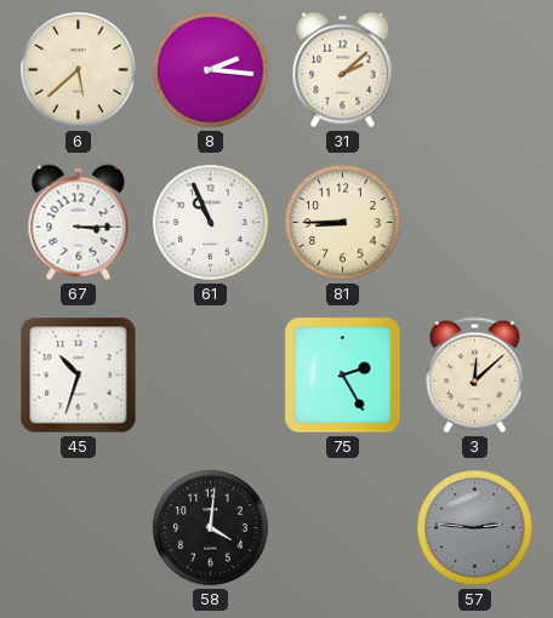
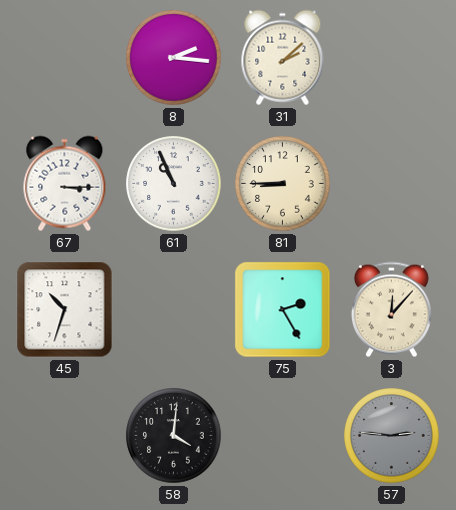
6: 5:38 -> none
3: 12:08 -> 12:07
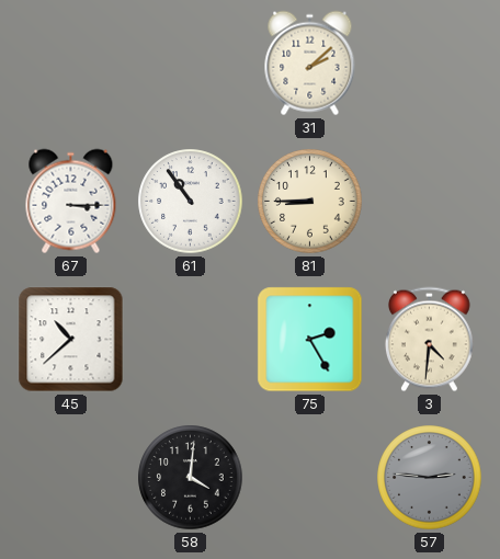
8: 2:16 -> none
61: 10:56 -> 10:54
45: 10:33 -> 10:38
3: 12:07 -> 4:31
